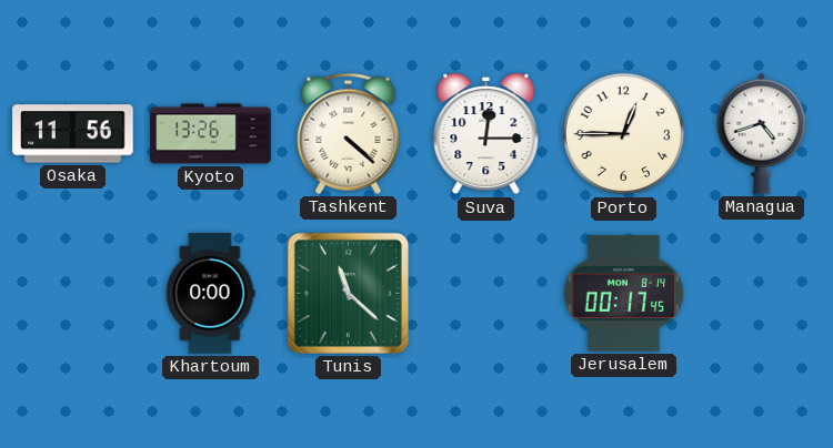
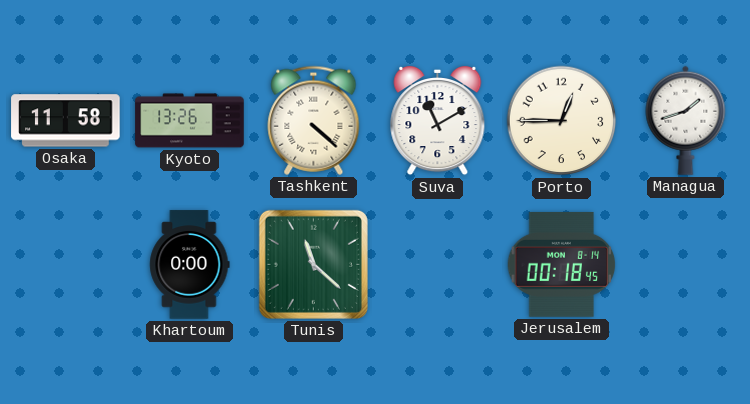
Osaka: 11:56 -> 11:58
Suva: 12:15 -> 11:10
Managua: 4:42 -> 1:42
Jerusalem: 00:17 -> 00:18
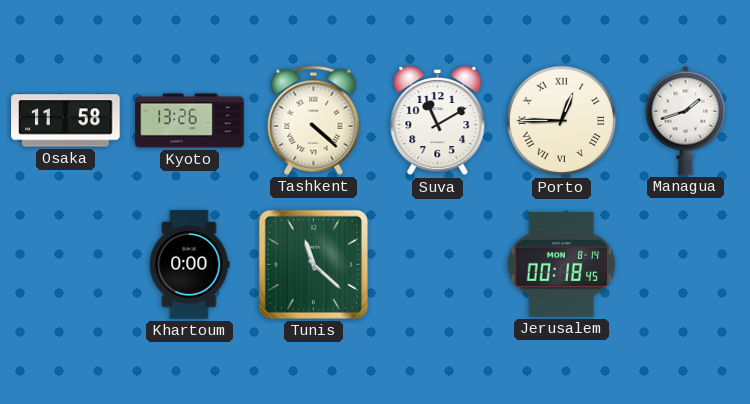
Porto numerals: Arabic -> Roman
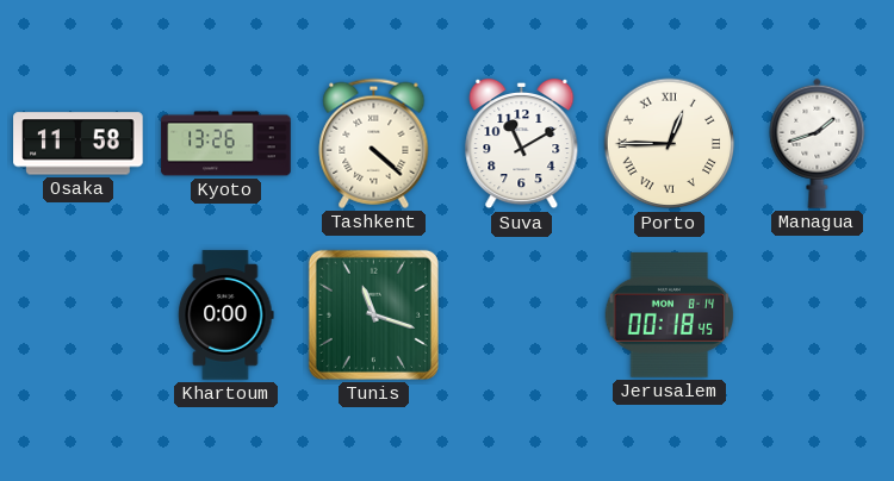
Tunis: 11:22 -> 11:18
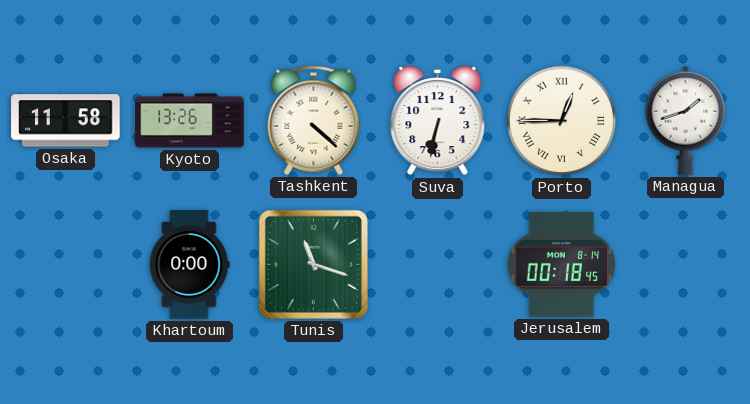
Suva: 11:10 -> 6:32
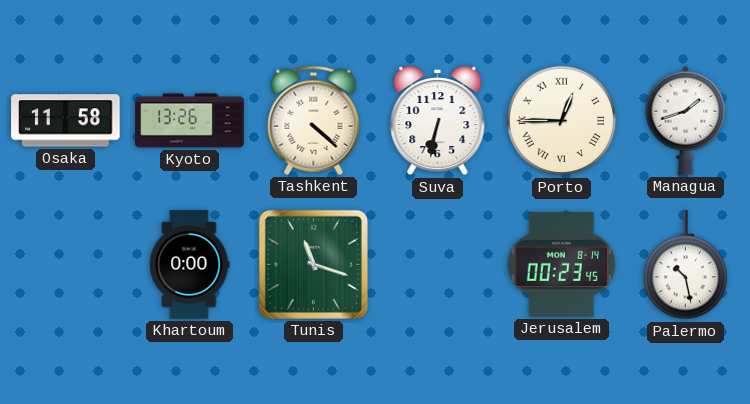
Jerusalem: 00:18 -> 00:23
Palermo: none -> 10:28
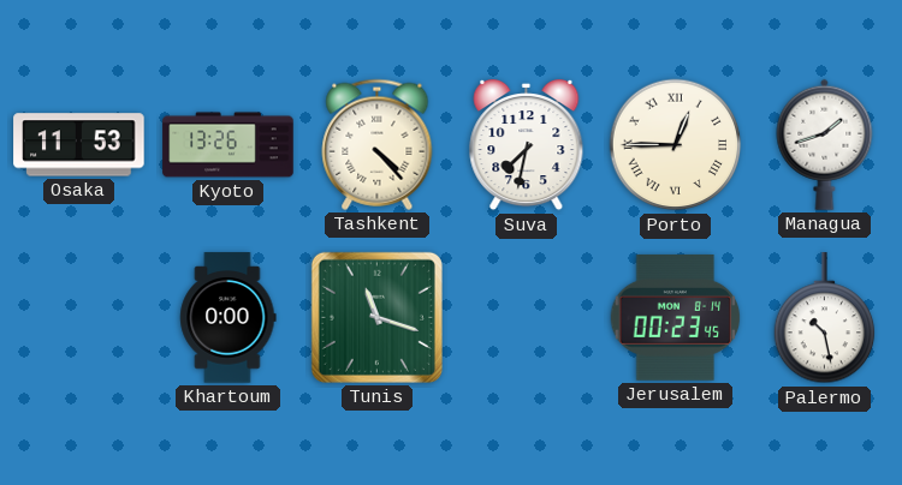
Osaka: 11:58 -> 11:53
Tashkent: 4:22 -> 4:23
Suva: 6:32 -> 7:32
